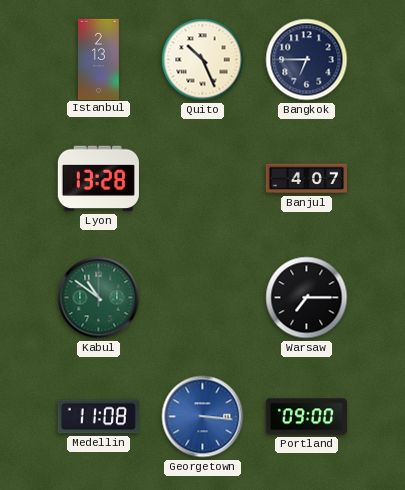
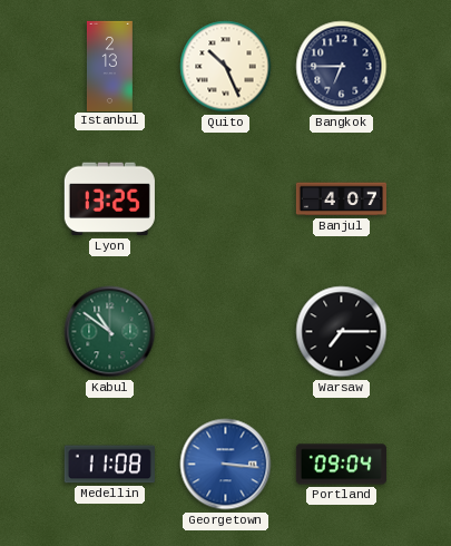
Lyon: 13:28 -> 13:25
Portland: 09:00 -> 09:04
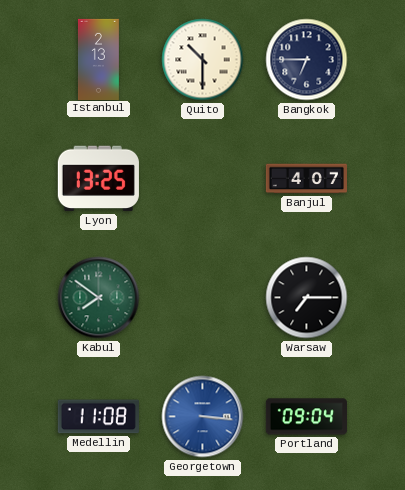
Quito: 10:26 -> 10:30
Kabul: 10:51 -> 7:51
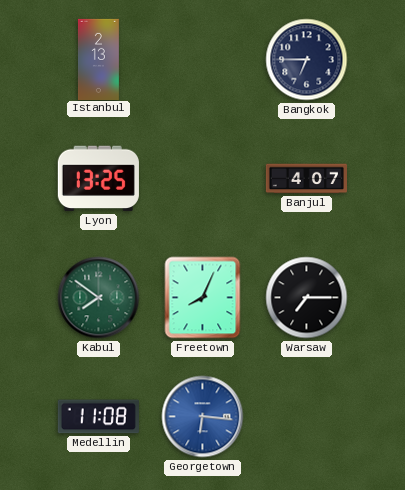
Quito: 10:30 -> none
Freetown: none -> 8:04
Georgetown: 3:16 -> 6:16
Portland: 09:04 -> none
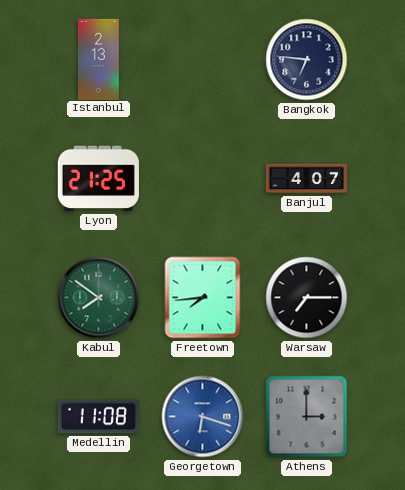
Bangkok: 6:45 -> 6:46
Lyon: 13:25 -> 21:25
Freetown: 8:04 -> 7:44
Georgetown: 6:16 -> 6:18
Athens: none -> 3:00
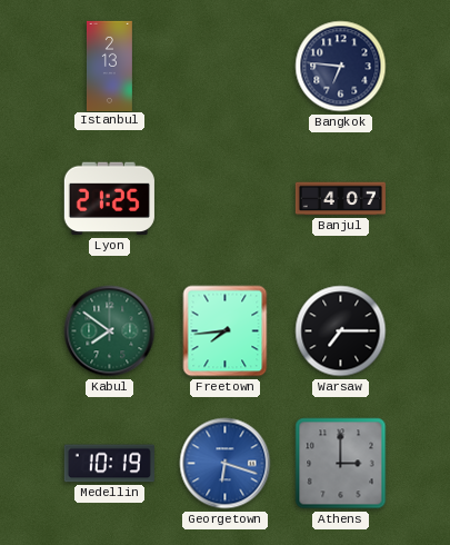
Medellin: 11:08 -> 10:19
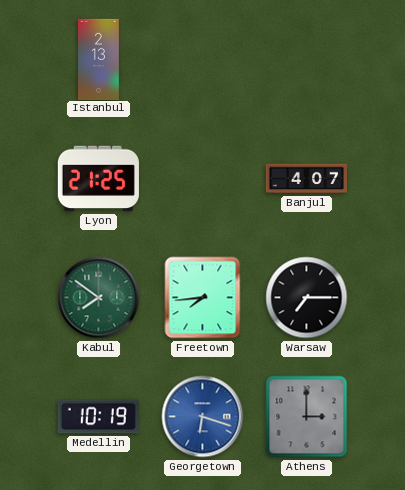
Bangkok: 6:46 -> none
